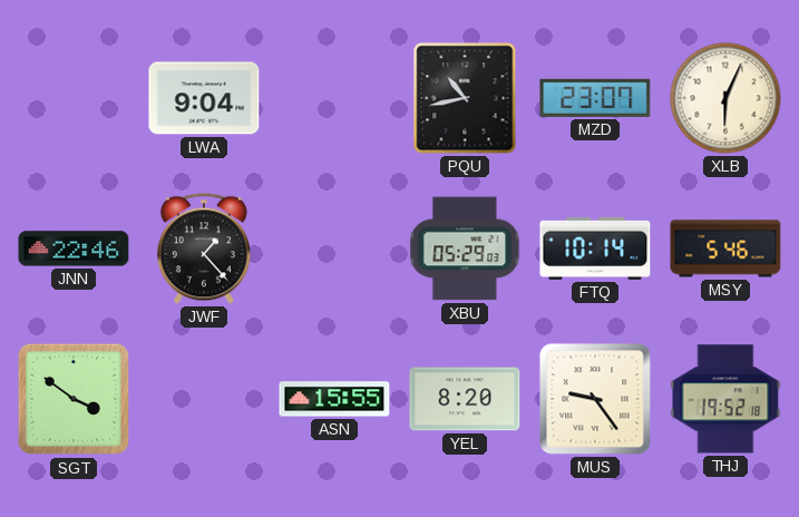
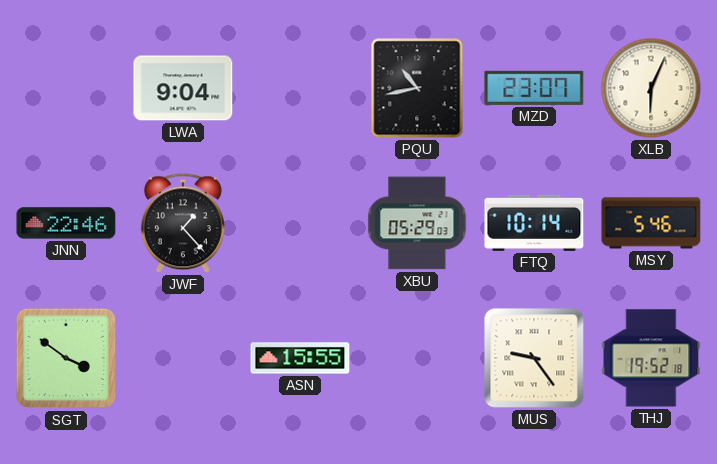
YEL: 8:20 -> none
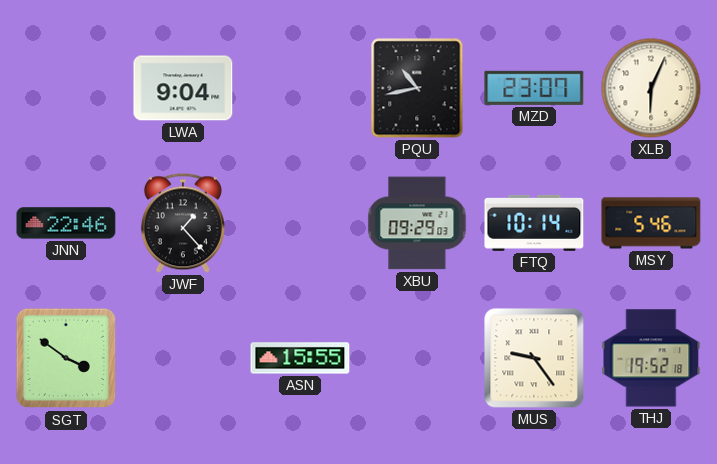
XBU: 05:29 -> 09:29
